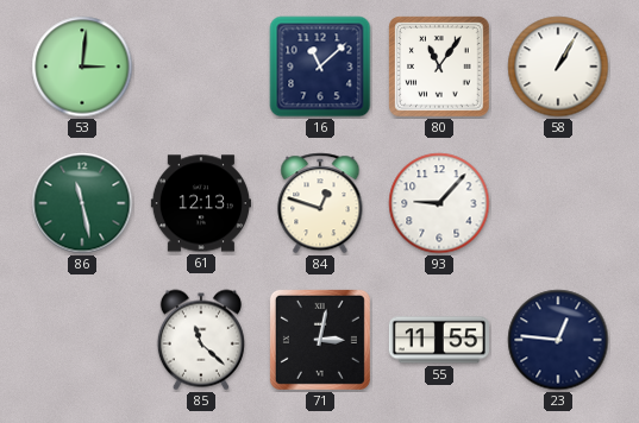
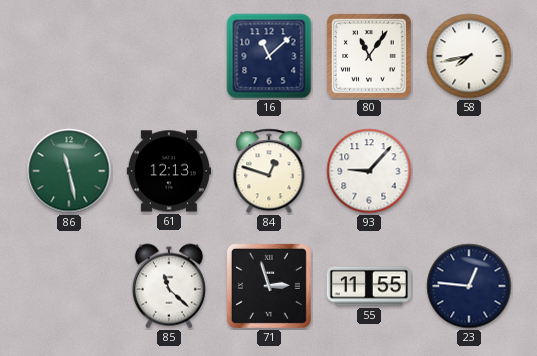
53: 3:01 -> none
58: 1:05 -> 7:43
71: 3:02 -> 2:57
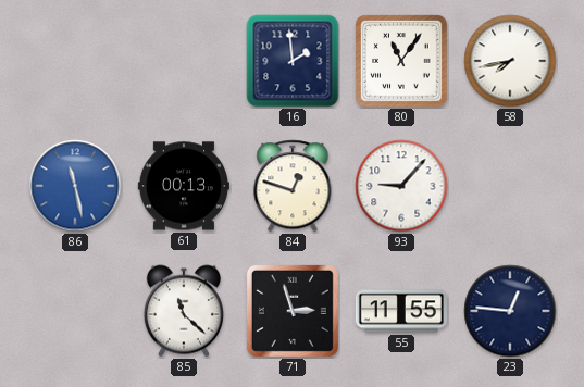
16: 11:08 -> 1:59
86 dial: green -> blue
61: 12:13 -> 00:13
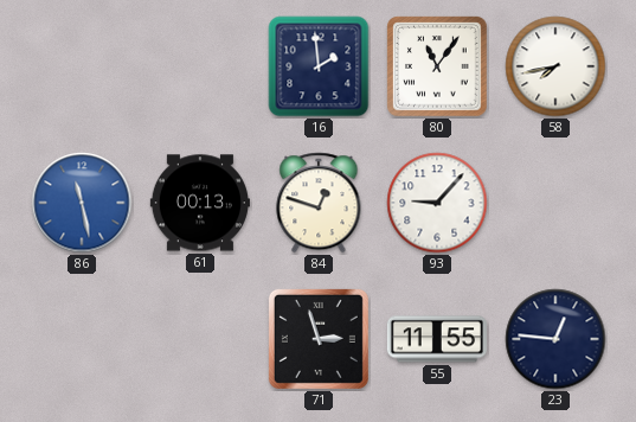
85: 11:22 -> none
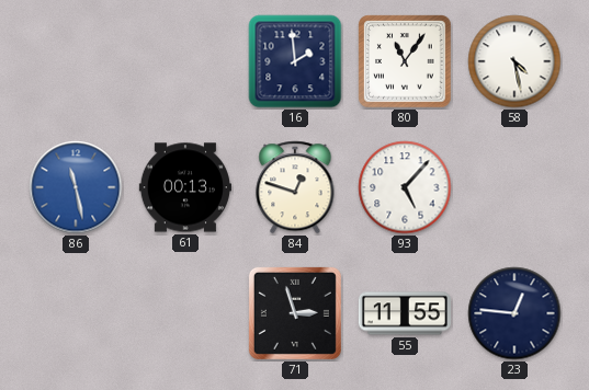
58: 7:43 -> 4:28
93: 9:07 -> 5:07
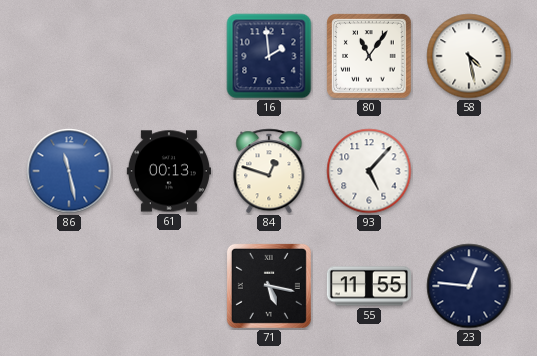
71: 2:57 -> 5:17
